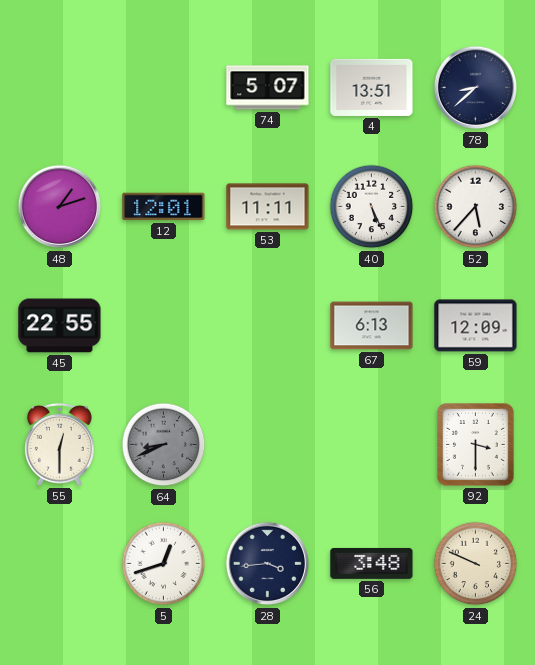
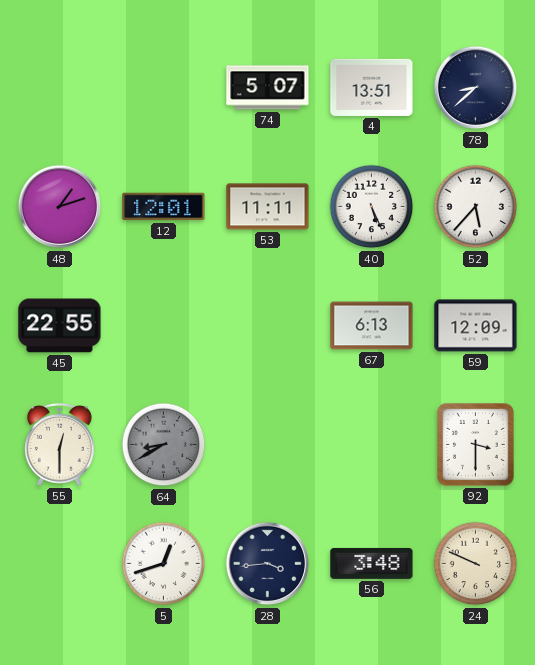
64: 8:41 -> 8:40
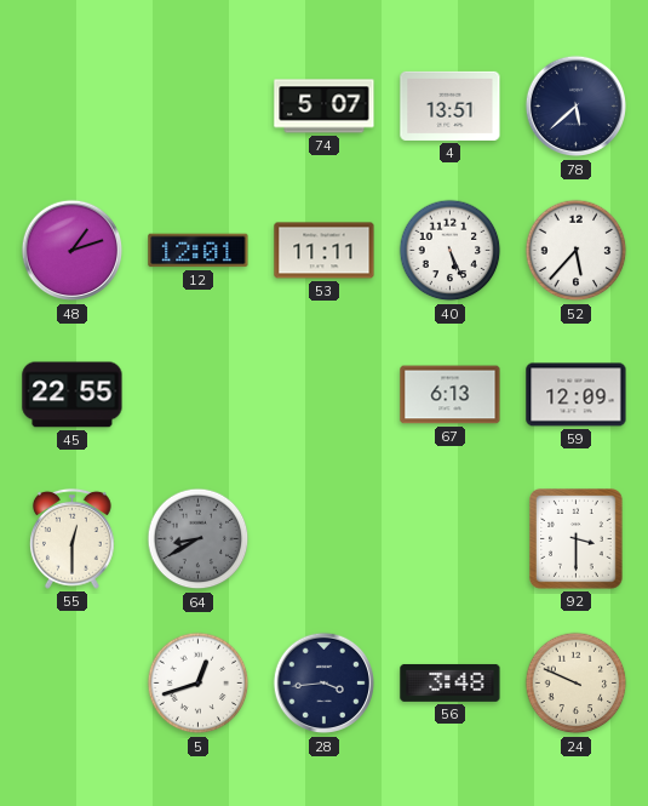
78: 8:38 -> 5:38
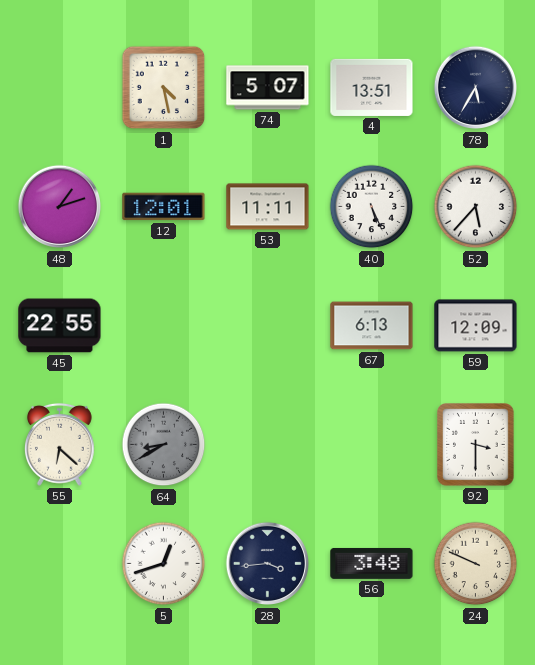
1: none -> 4:28
78: 5:38 -> 5:35
55: 12:30 -> 6:22
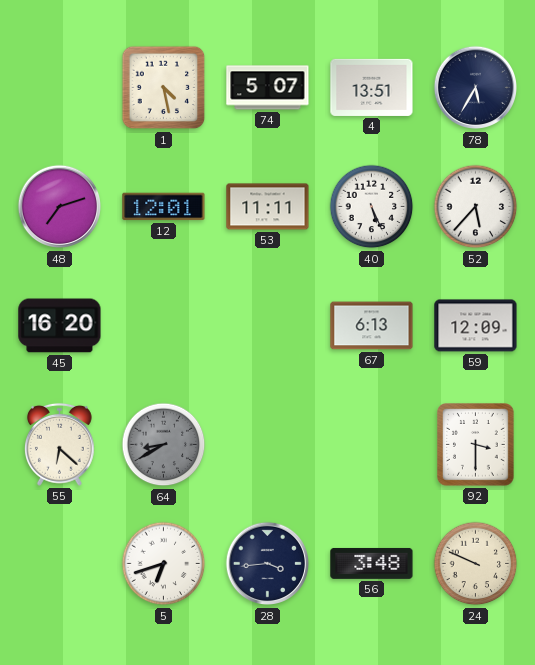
48: 1:12 -> 7:12
45: 22:55 -> 16:20
5: 12:42 -> 6:42
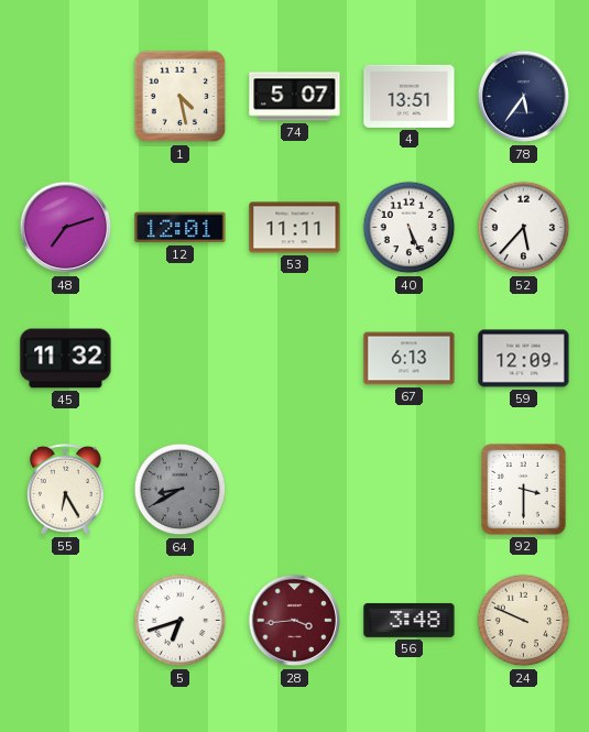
78: 5:35 -> 5:36
45: 16:20 -> 11:32
55: 6:22 -> 6:25
28 dial: navy -> burgundy
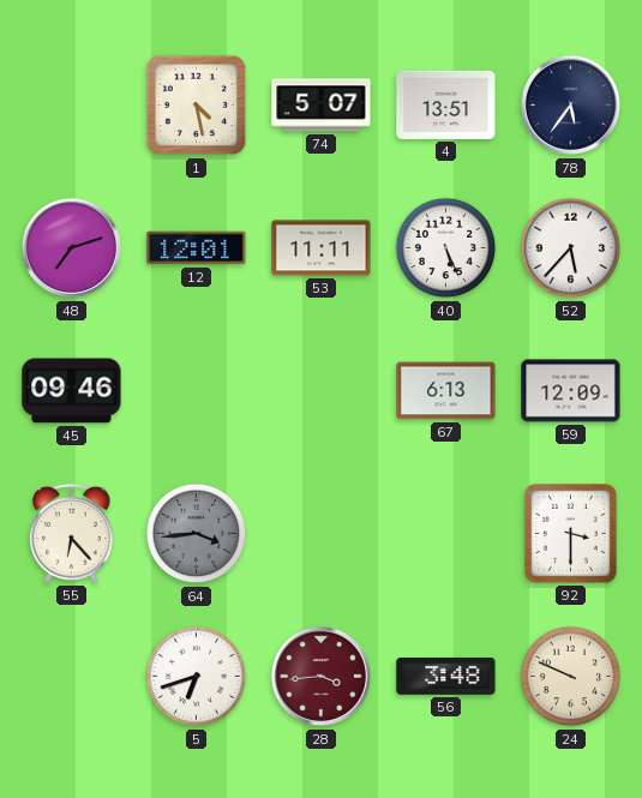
45: 11:32 -> 09:46
55: 6:25 -> 6:23
64: 8:40 -> 3:44
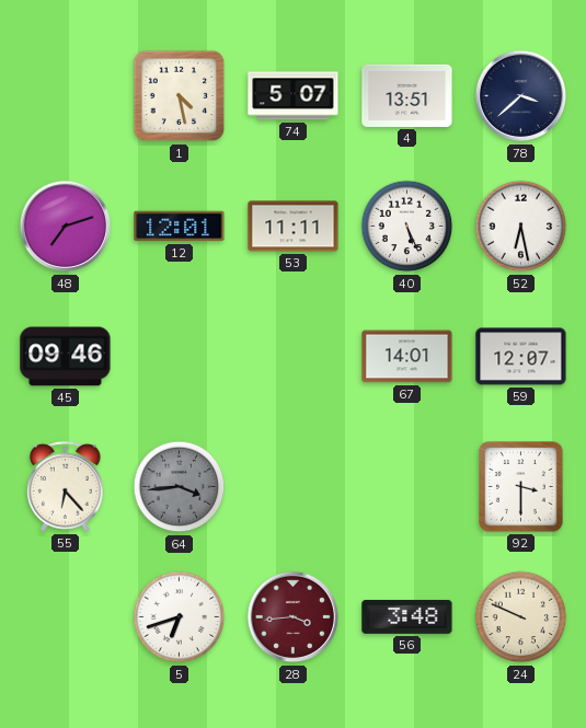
78: 5:36 -> 3:38
52: 5:37 -> 6:28
67: 6:13 -> 14:01
59: 12:09 -> 12:07
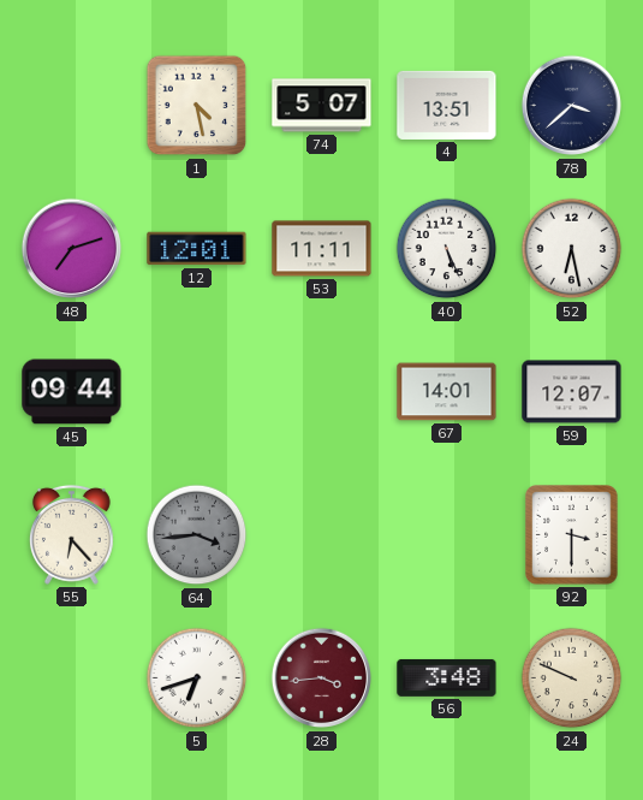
45: 09:46 -> 09:44
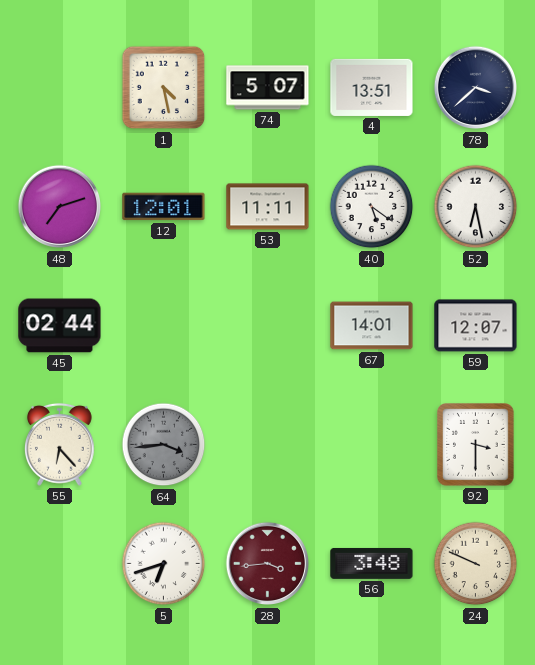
40: 5:26 -> 5:21
45: 09:44 -> 02:44
